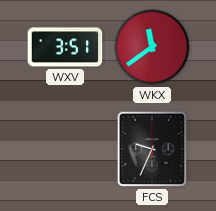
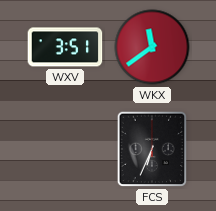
FCS: 9:34 -> 6:34
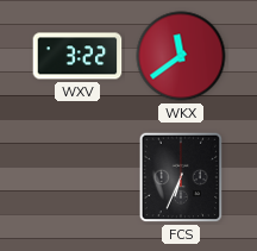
WXV: 3:51 -> 3:22
